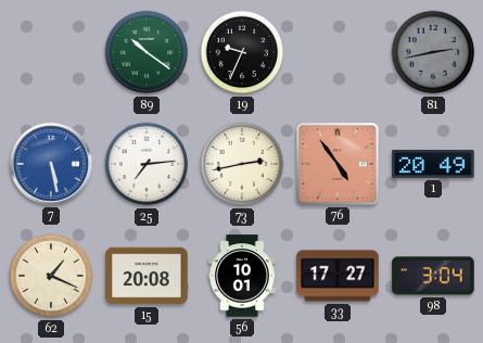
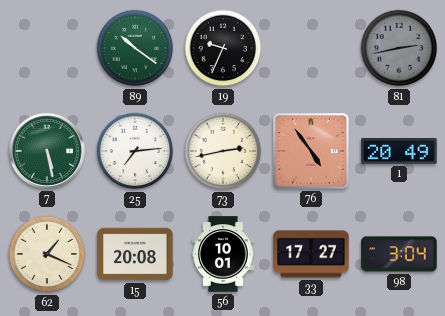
7 dial: blue -> green
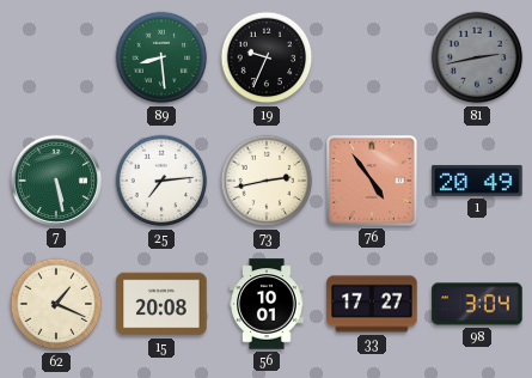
89: 10:21 -> 8:29
